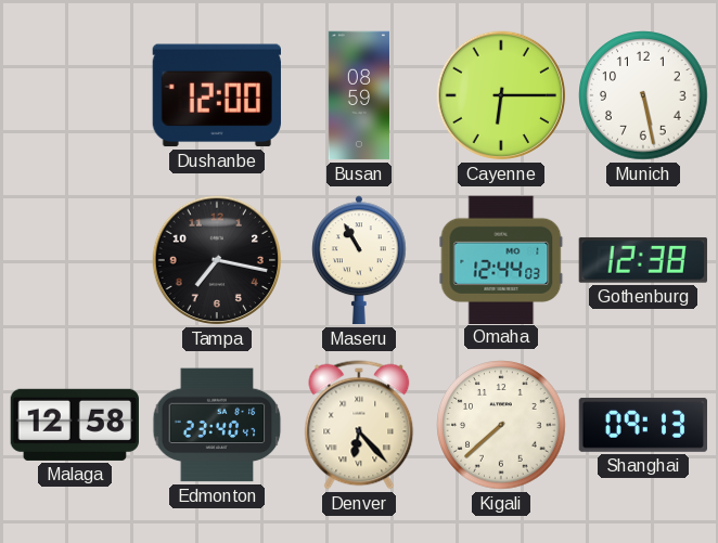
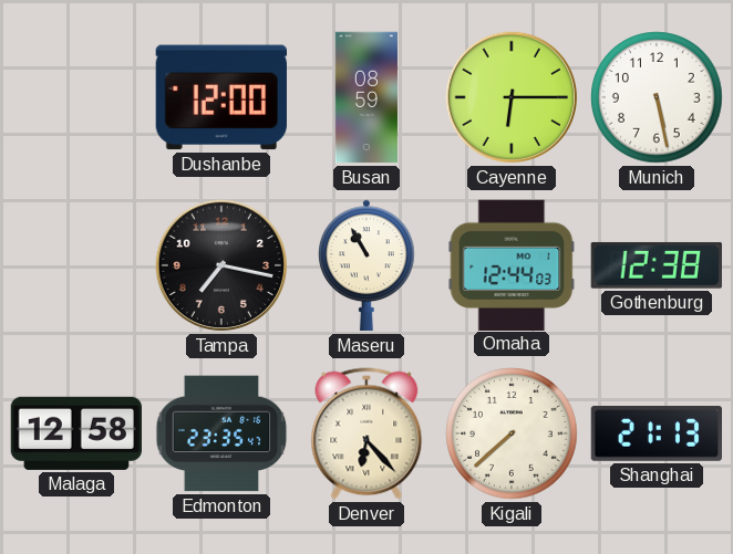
Edmonton: 23:40 -> 23:35
Shanghai: 09:13 -> 21:13
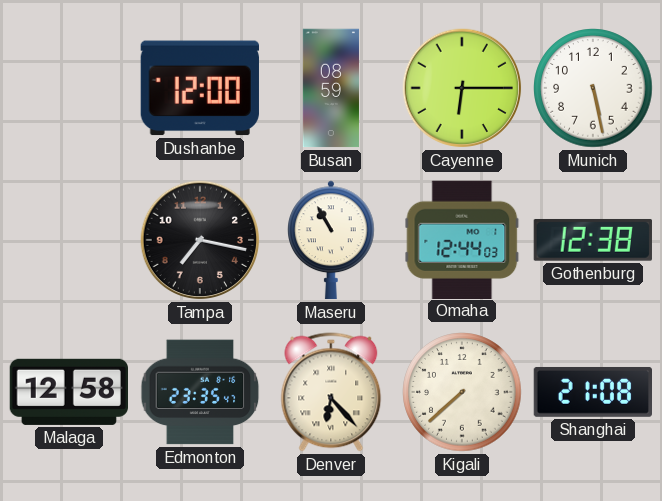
Shanghai: 21:13 -> 21:08
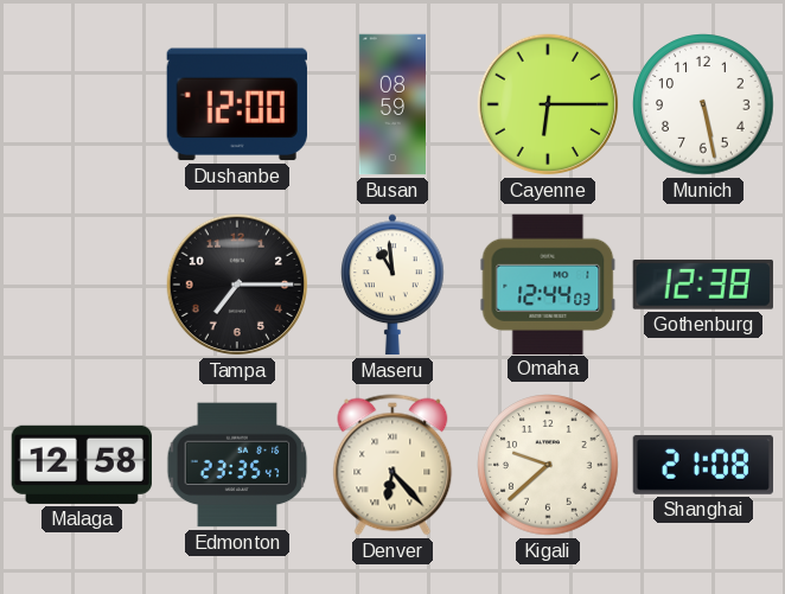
Tampa: 7:17 -> 7:15
Maseru: 10:55 -> 10:59
Kigali: 7:38 -> 9:38
